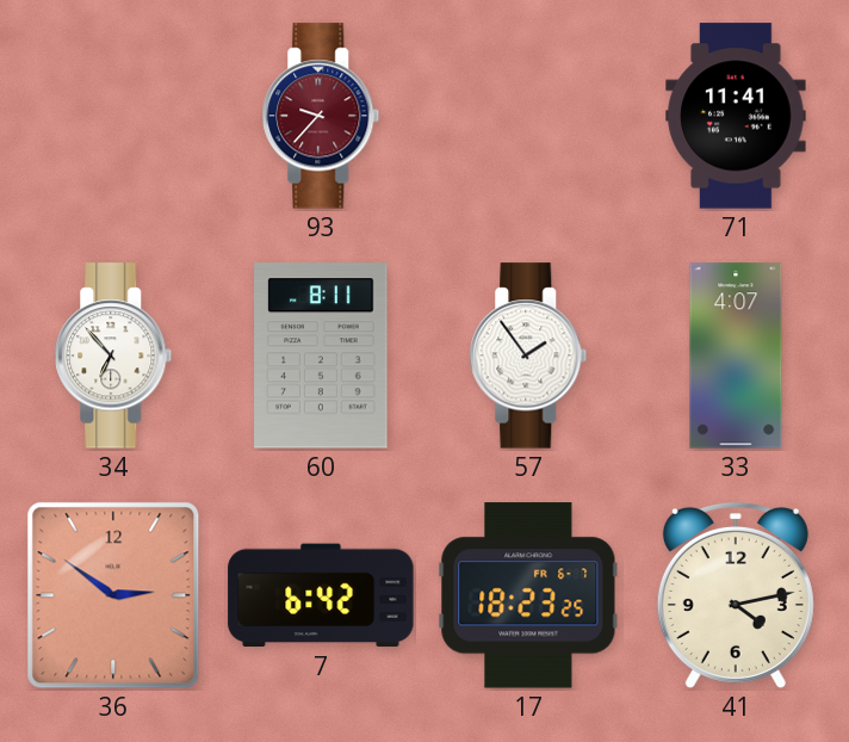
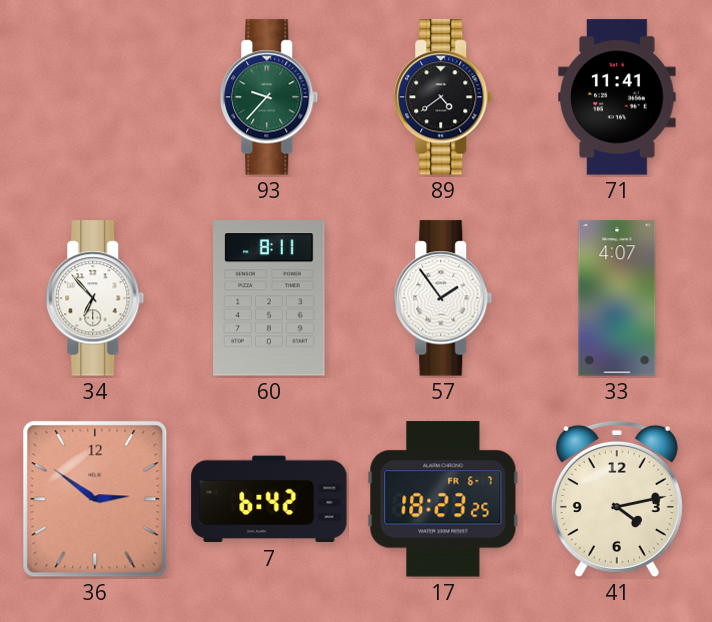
93 dial: burgundy -> green
89: none -> 4:39
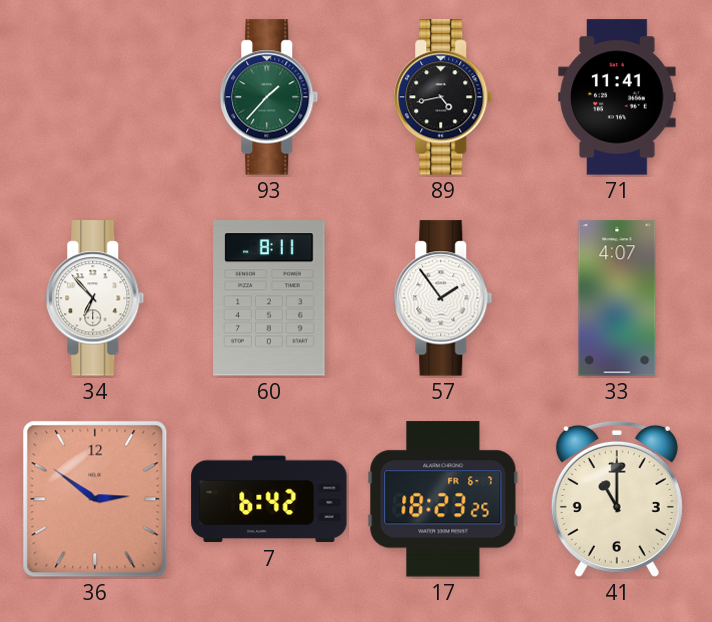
93: 9:37 -> 1:37
89: 4:39 -> 4:43
41: 4:13 -> 11:00
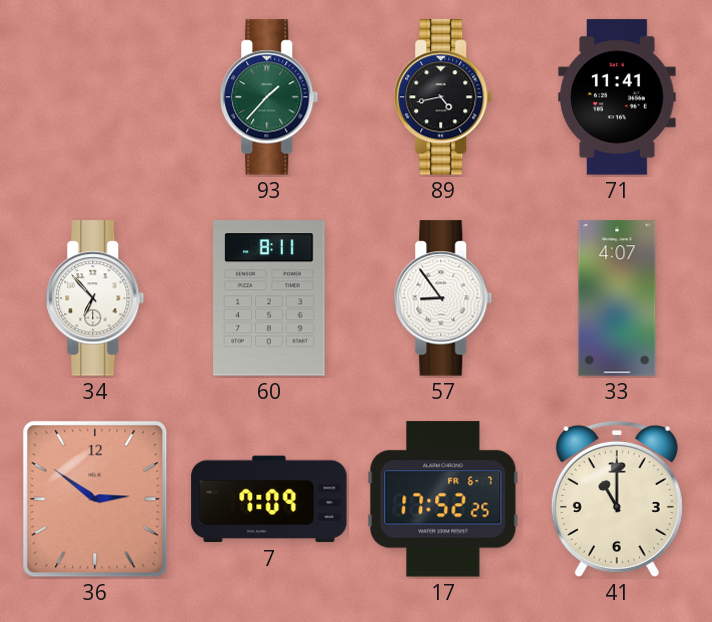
57: 1:54 -> 8:54
7: 6:42 -> 7:09
17: 18:23 -> 17:52
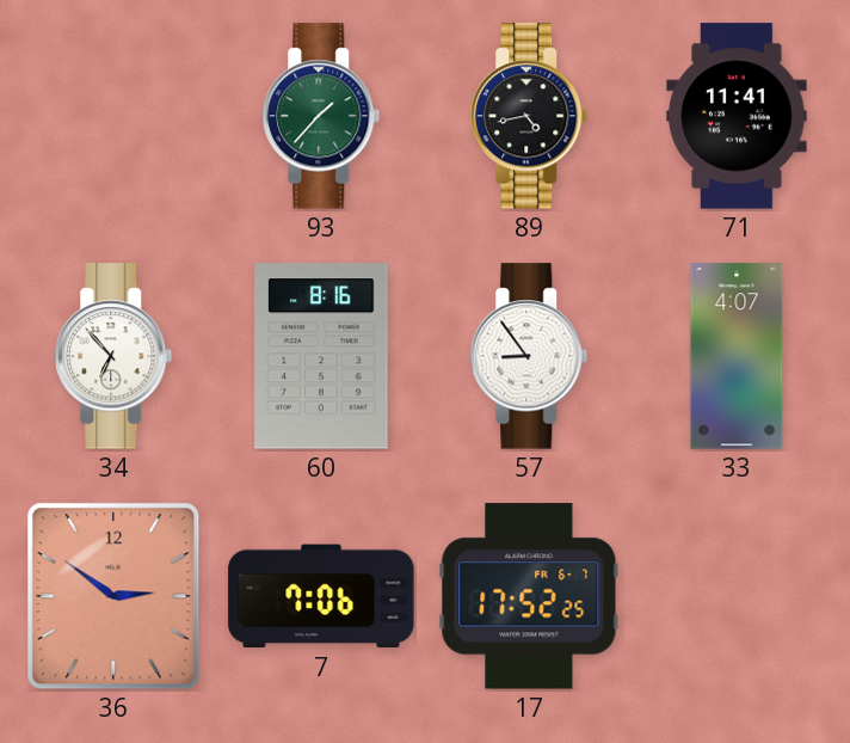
60: 8:11 -> 8:16
7: 7:09 -> 7:06
41: 11:00 -> none
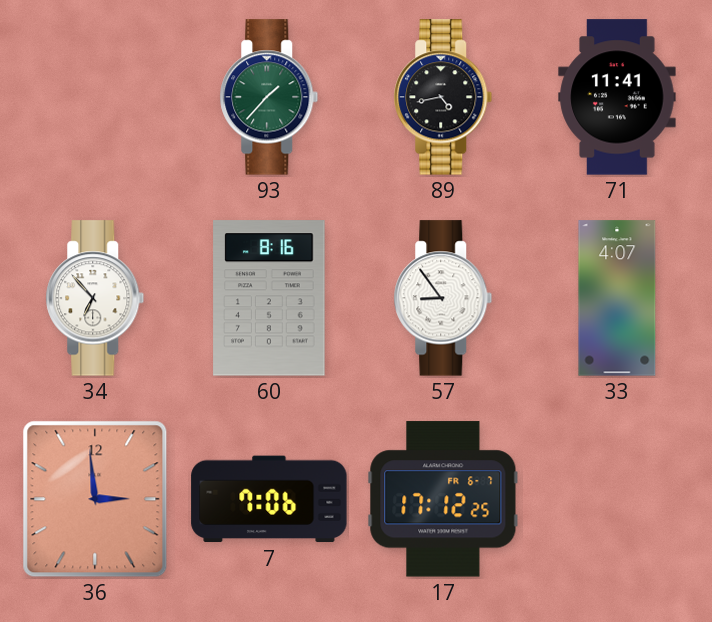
36: 2:51 -> 2:59
17: 17:52 -> 17:12
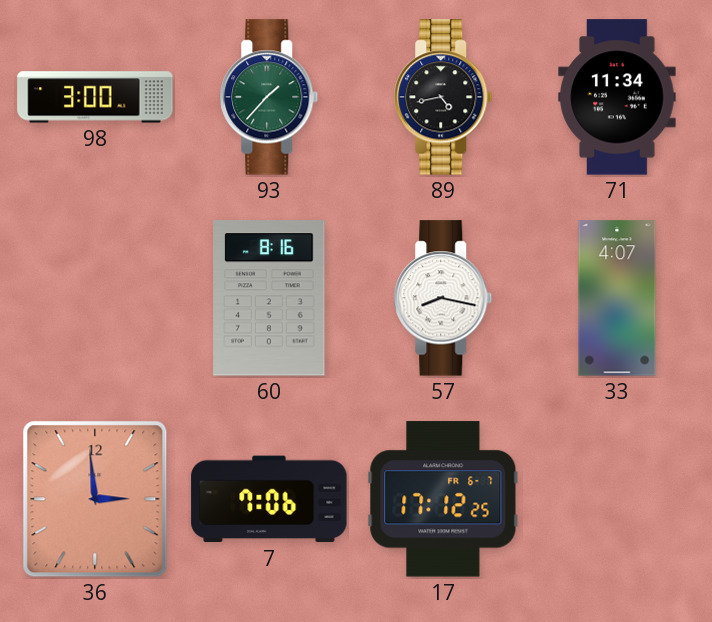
98: none -> 3:00
71: 11:41 -> 11:34
34: 6:53 -> none
57: 8:54 -> 8:17
